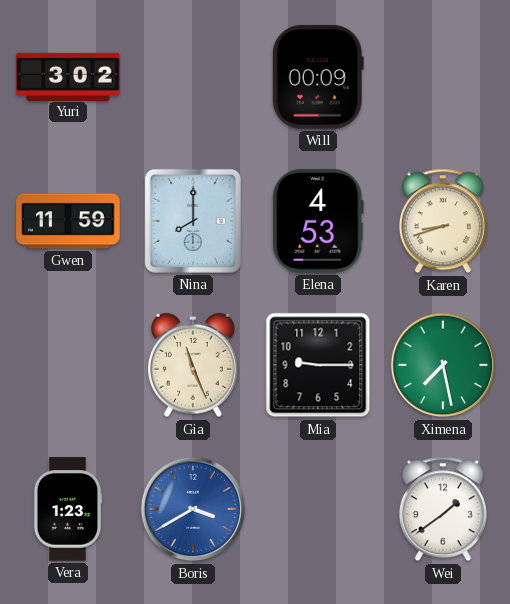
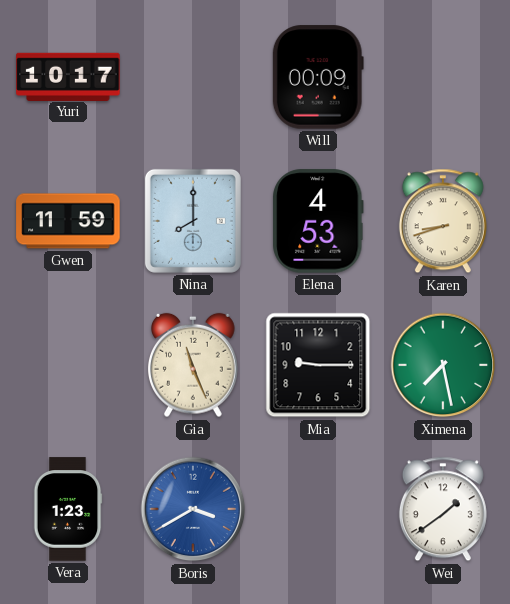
Yuri: 3:02 -> 10:17
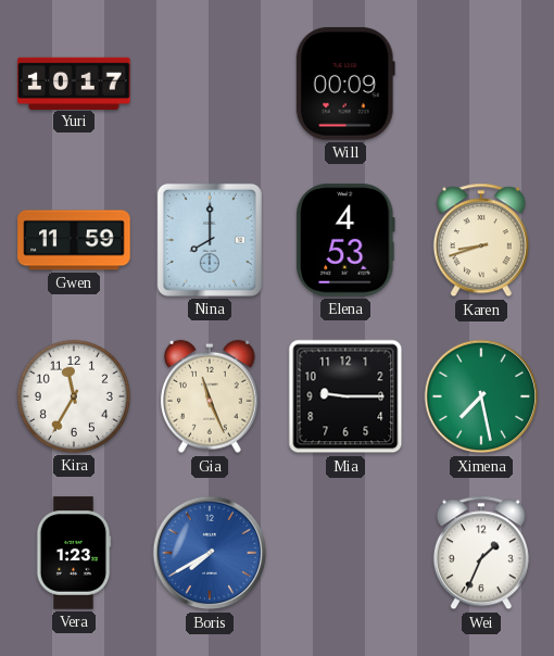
Kira: none -> 11:35
Boris: 3:40 -> 7:40
Wei: 1:39 -> 1:34
